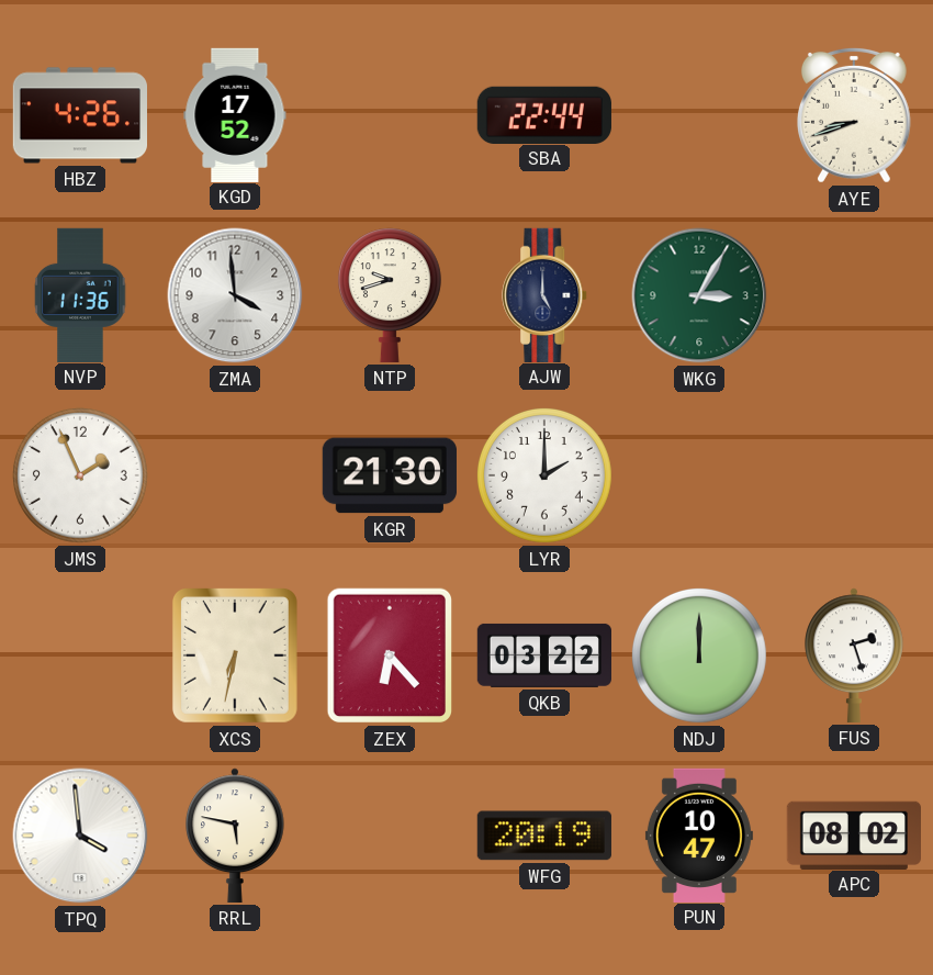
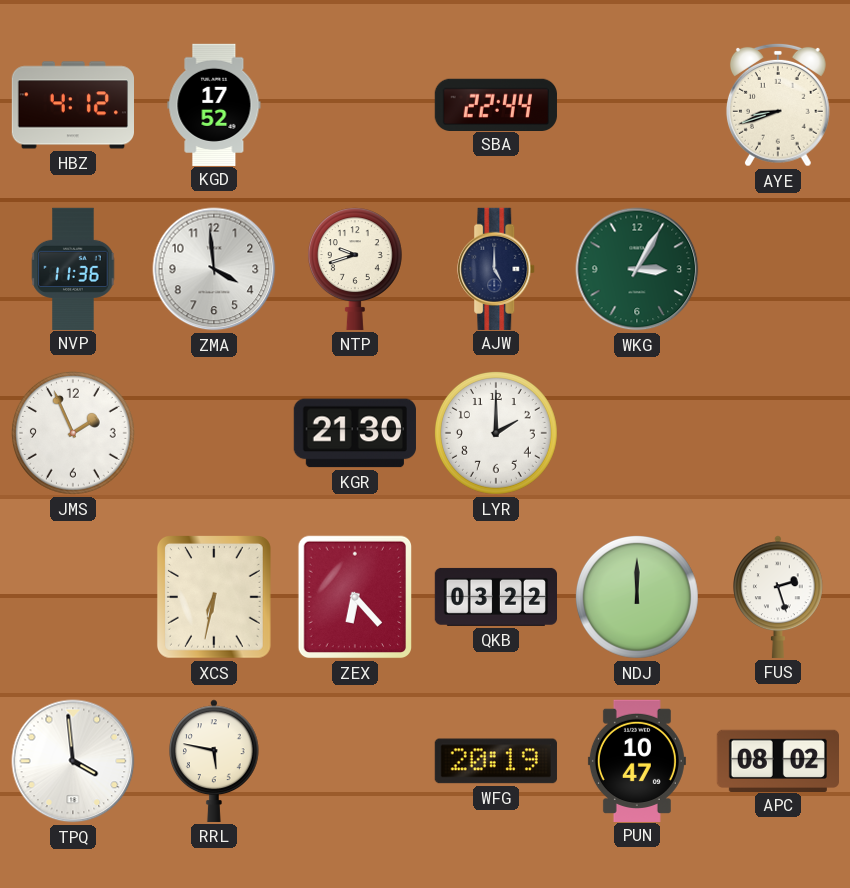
HBZ: 4:26 -> 4:12
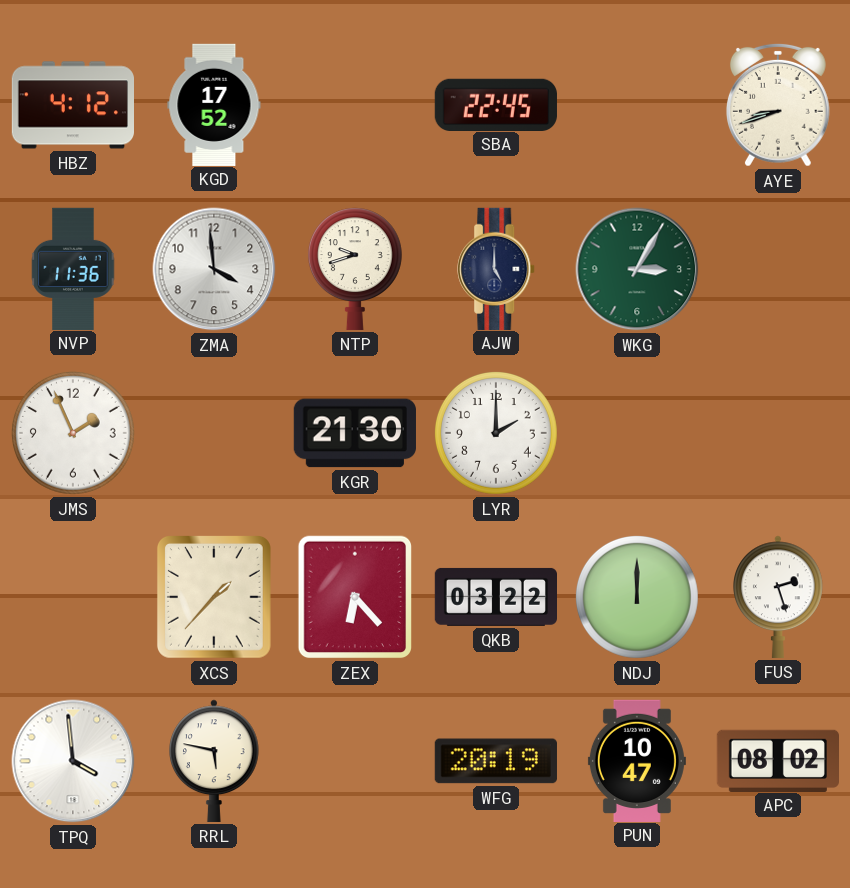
SBA: 22:44 -> 22:45
XCS: 6:32 -> 1:37
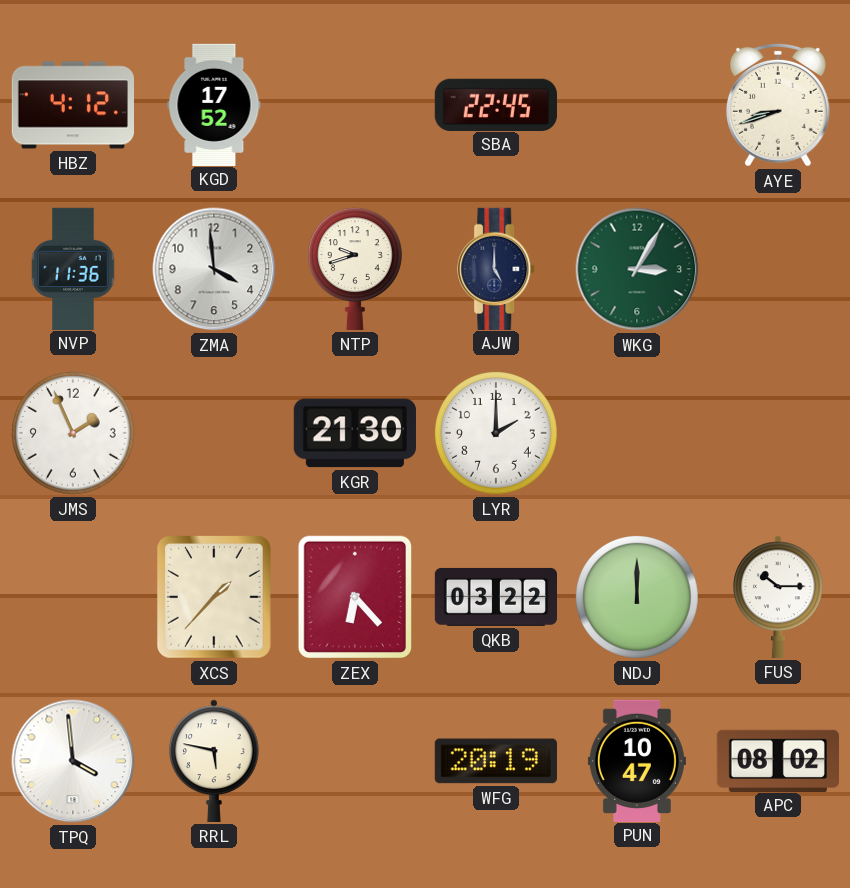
FUS: 2:27 -> 10:15
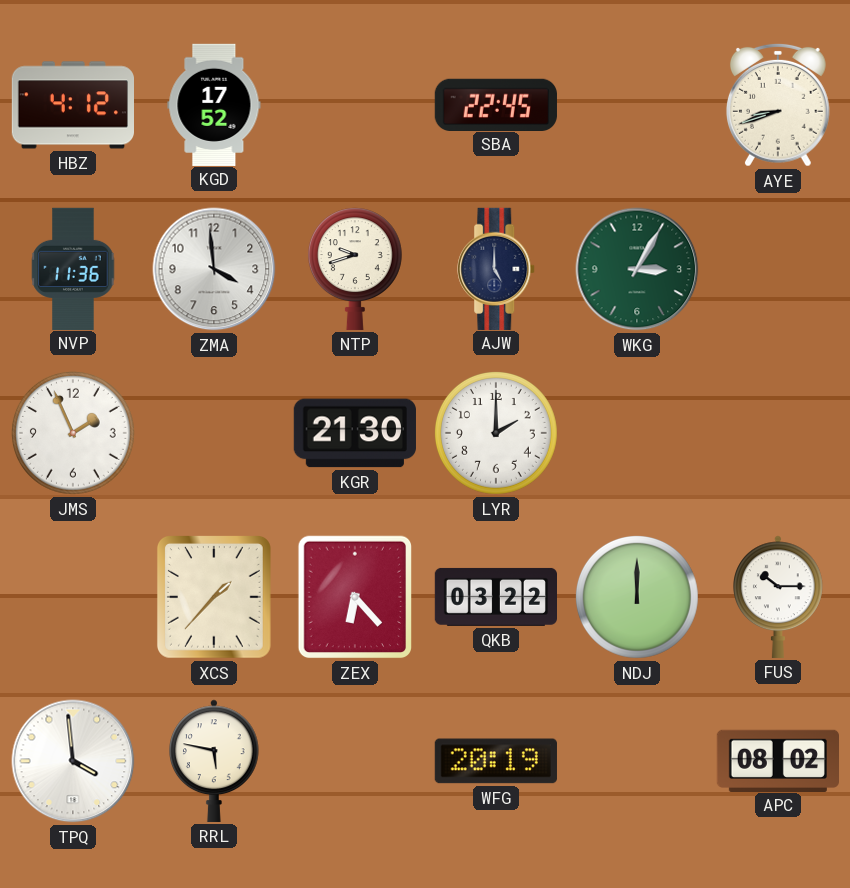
PUN: 10:47 -> none
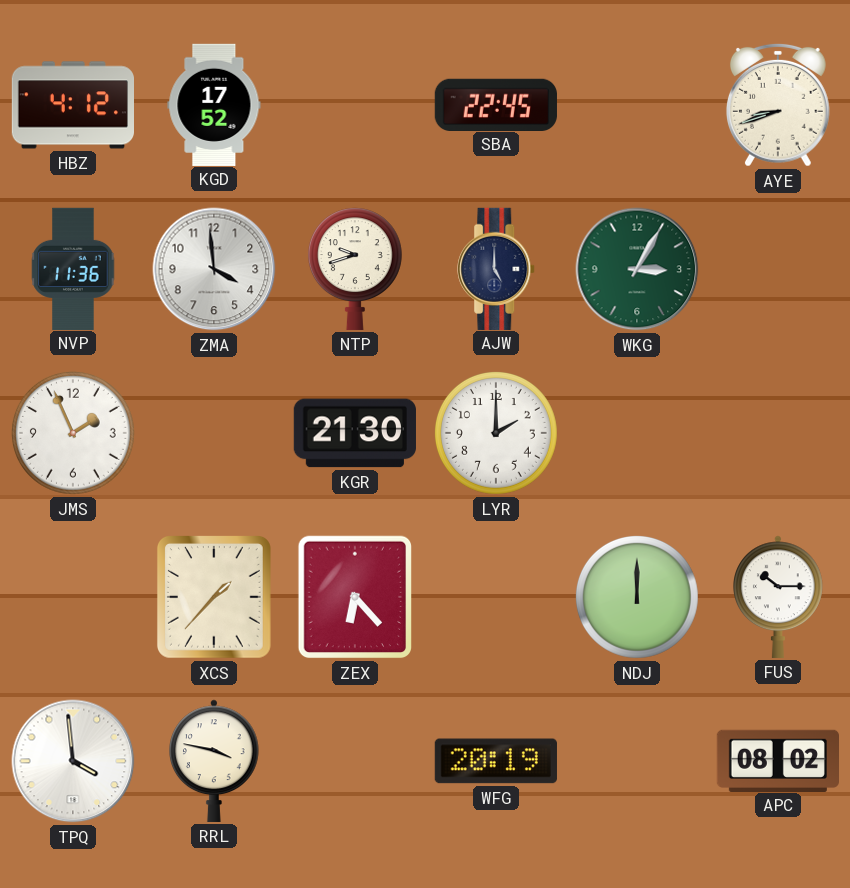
QKB: 03:22 -> none
RRL: 5:47 -> 3:47
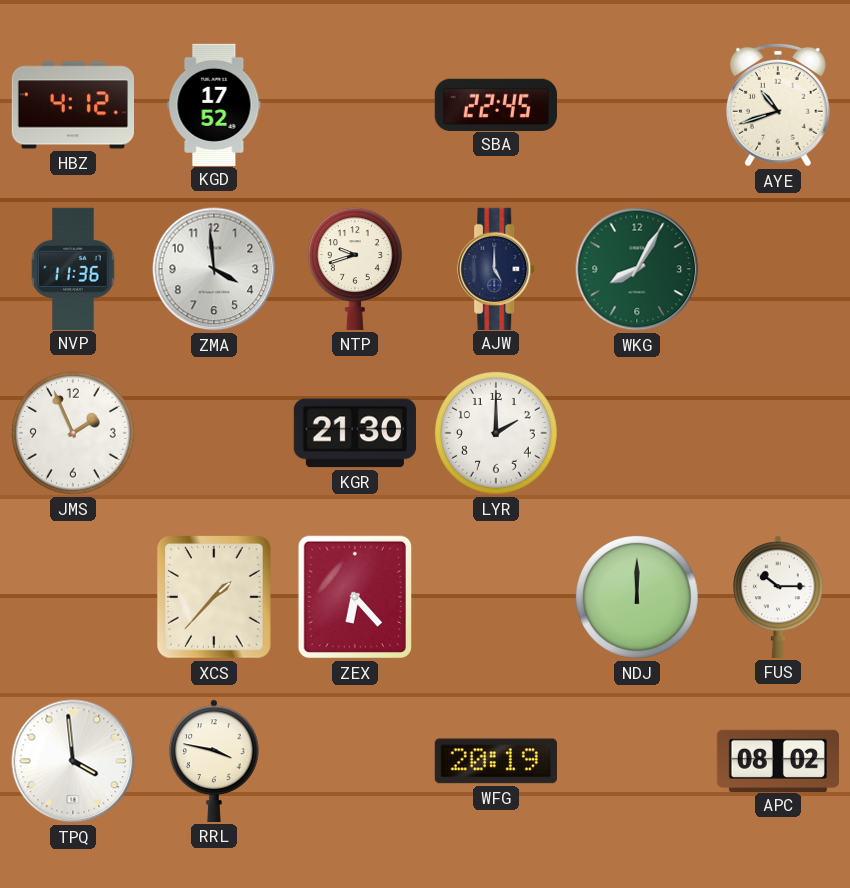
AYE: 8:42 -> 10:42
WKG: 3:05 -> 8:05
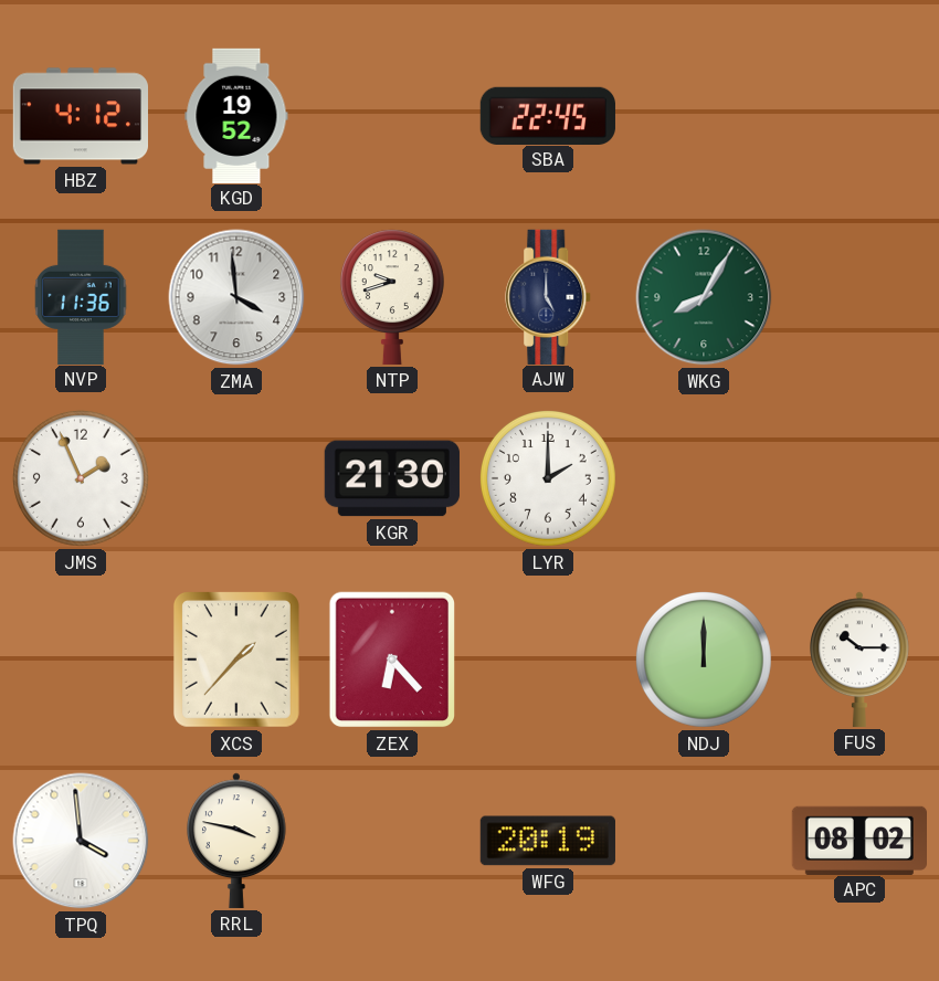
KGD: 17:52 -> 19:52
AYE: 10:42 -> none
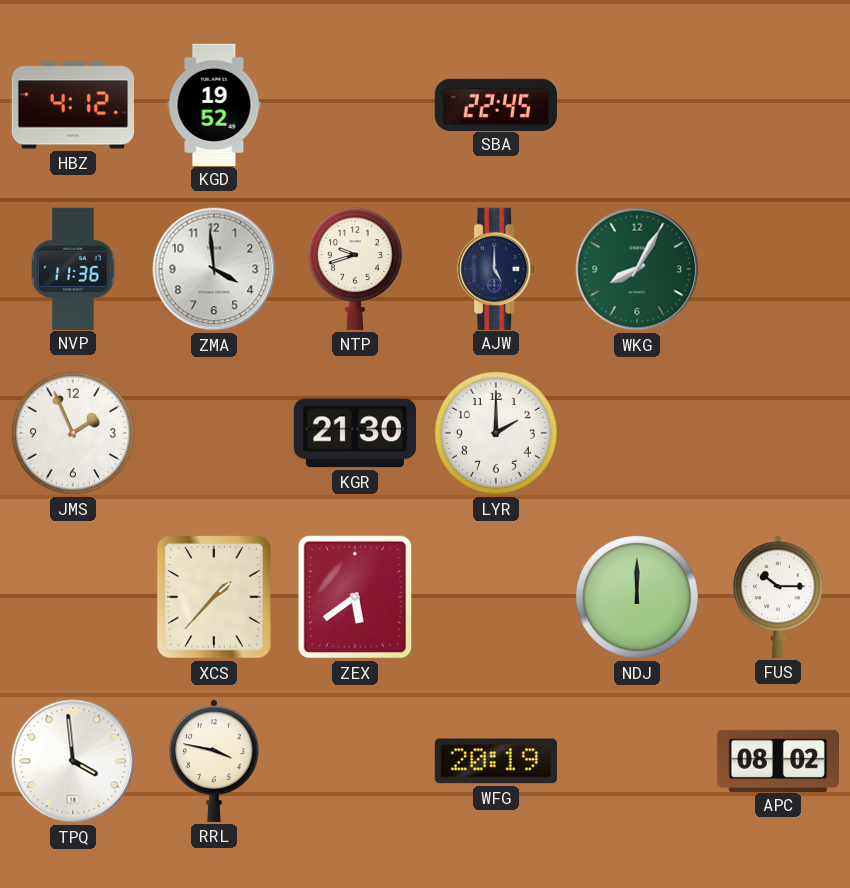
ZEX: 6:23 -> 5:39
